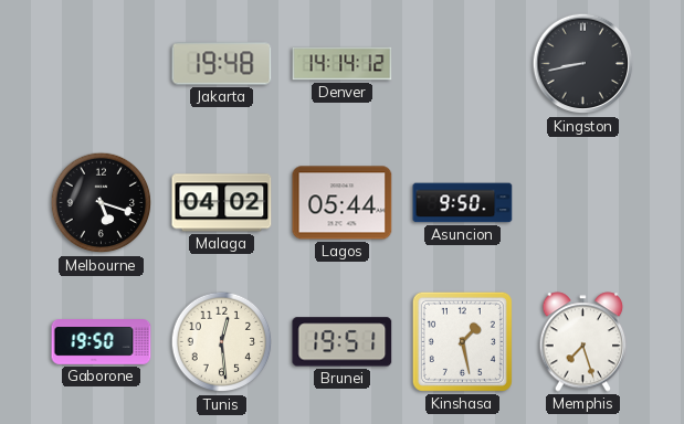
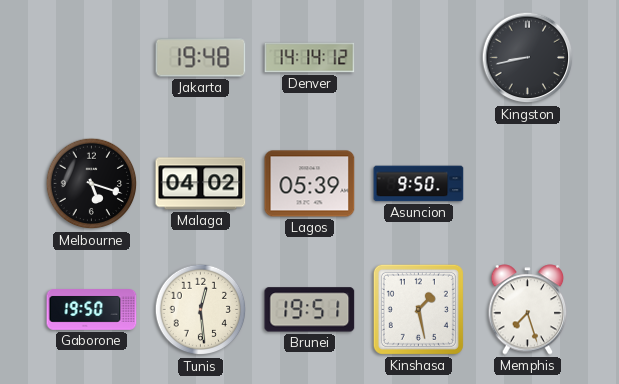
Lagos: 05:44 -> 05:39
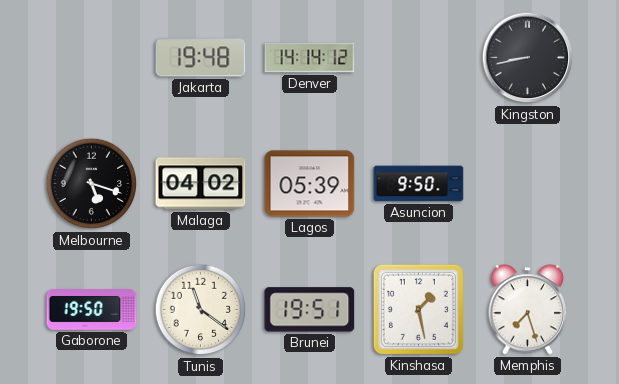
Tunis: 12:29 -> 11:21
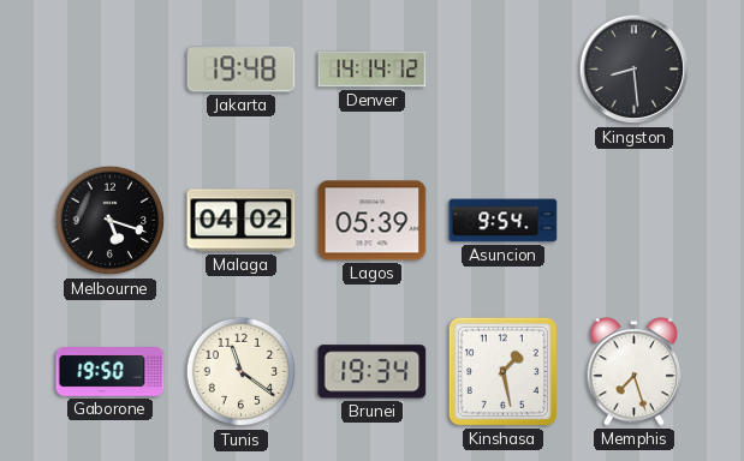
Kingston: 8:43 -> 8:29
Asuncion: 9:50 -> 9:54
Brunei: 19:51 -> 19:34
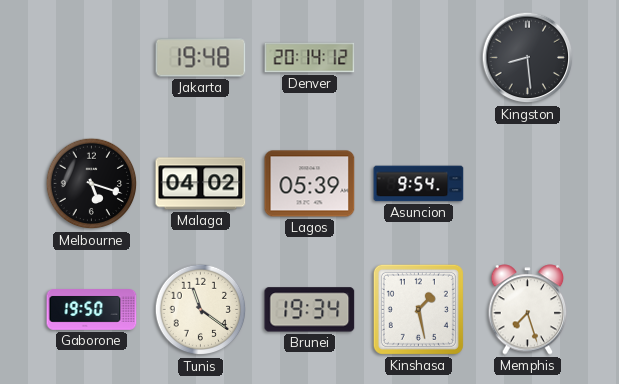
Denver: 14:14 -> 20:14
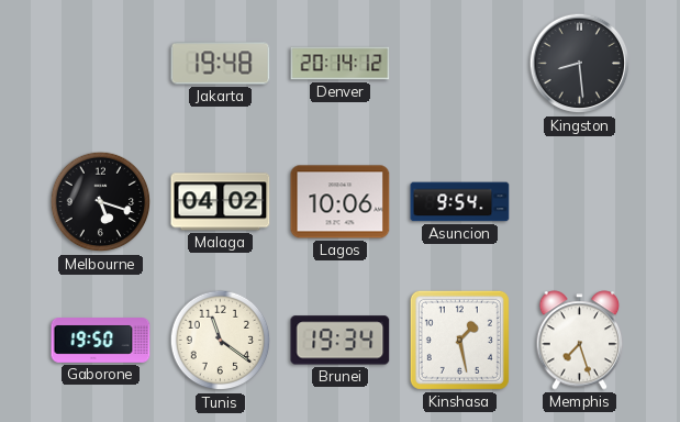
Lagos: 05:39 -> 10:06
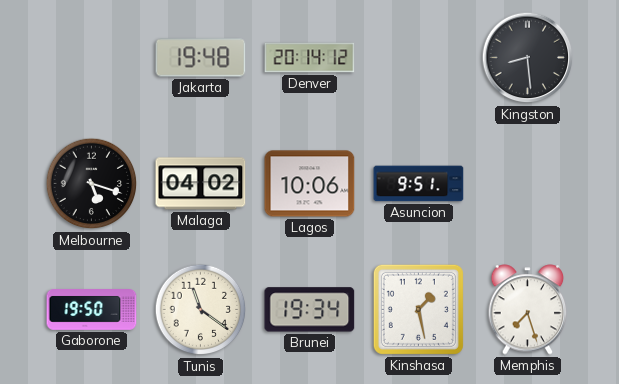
Asuncion: 9:54 -> 9:51
